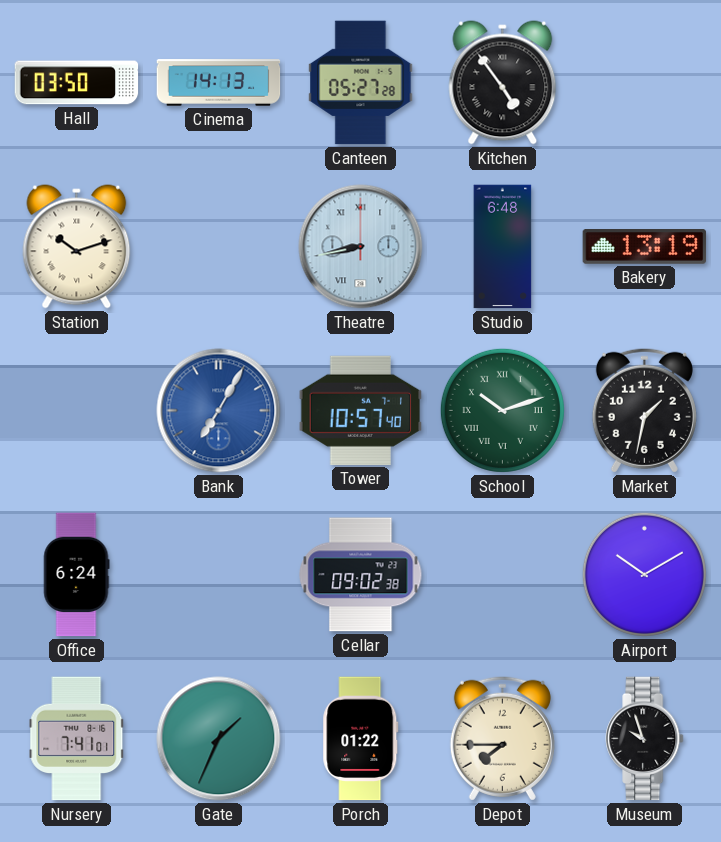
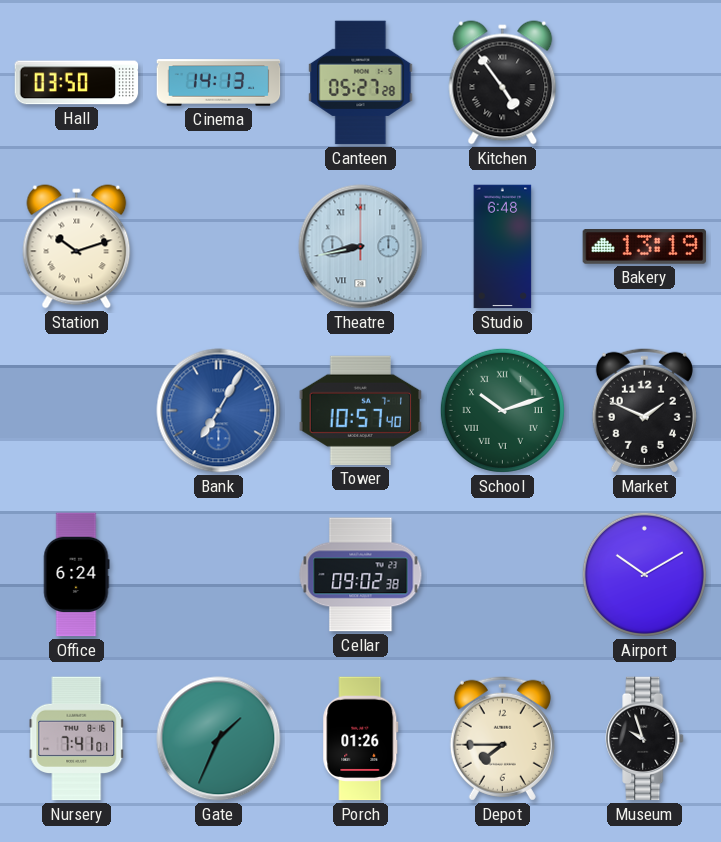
Market: 1:32 -> 1:49
Porch: 01:22 -> 01:26
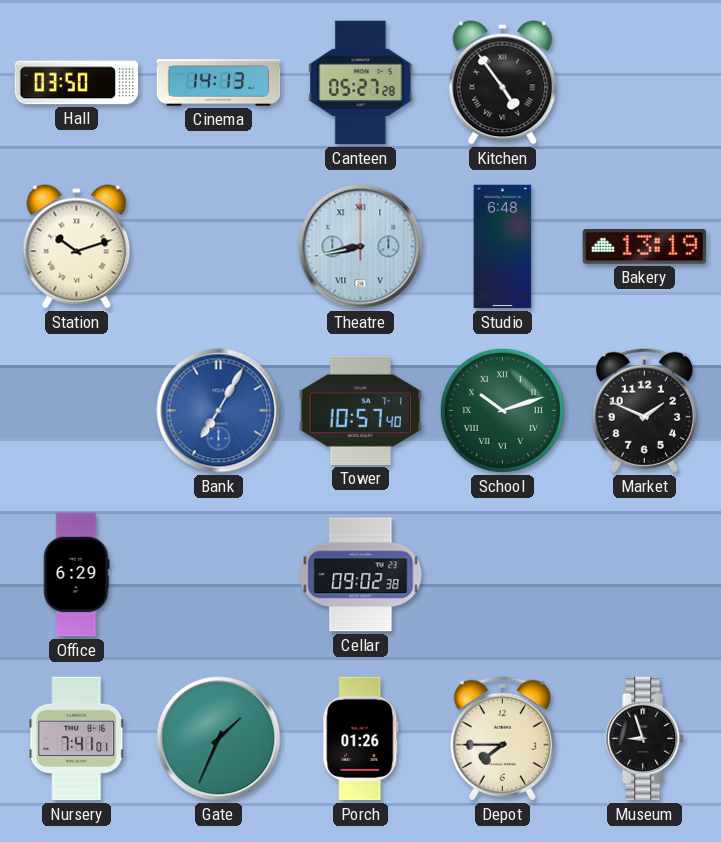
Office: 6:24 -> 6:29
Airport: 10:10 -> none
Museum: 9:57 -> 8:57
